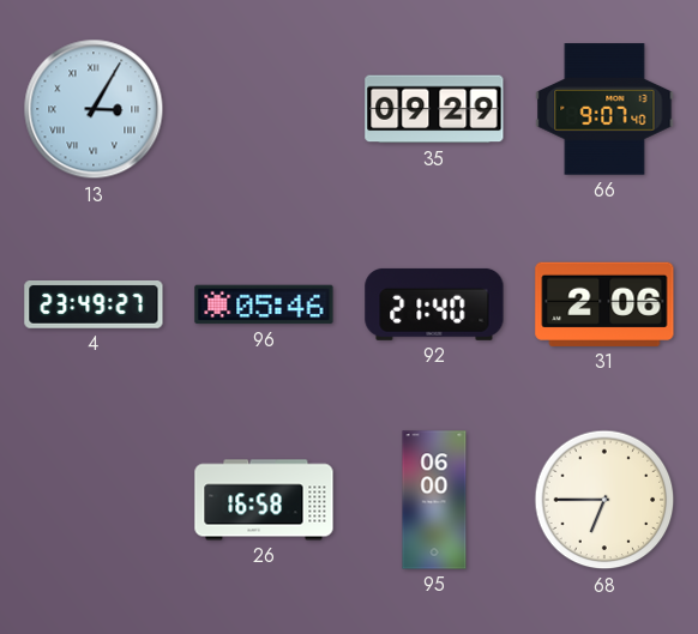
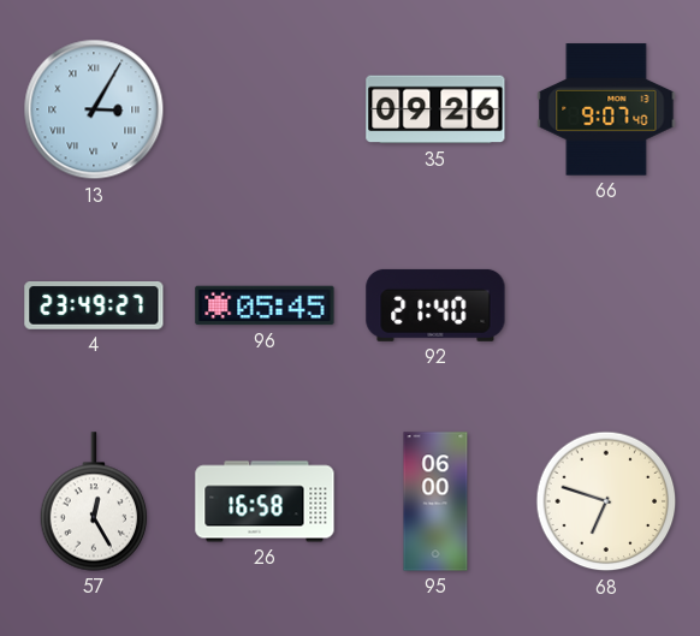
35: 09:29 -> 09:26
96: 05:46 -> 05:45
31: 2:06 -> none
57: none -> 12:25
68: 6:45 -> 6:48
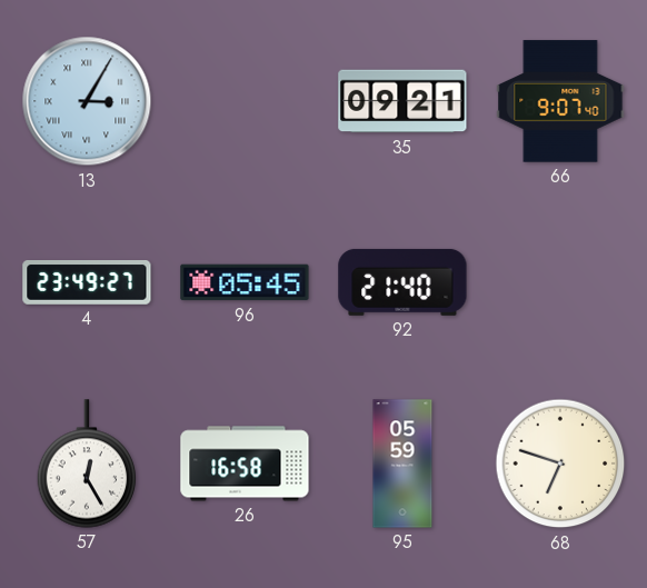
35: 09:26 -> 09:21
95: 06:00 -> 05:59
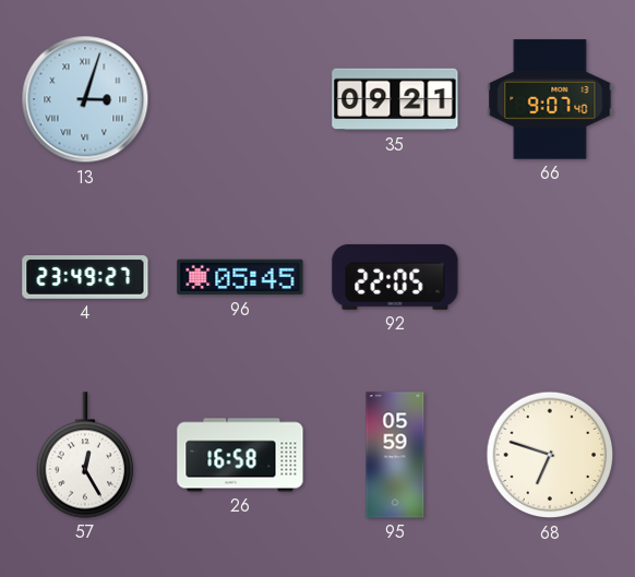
13: 3:05 -> 3:03
92: 21:40 -> 22:05
